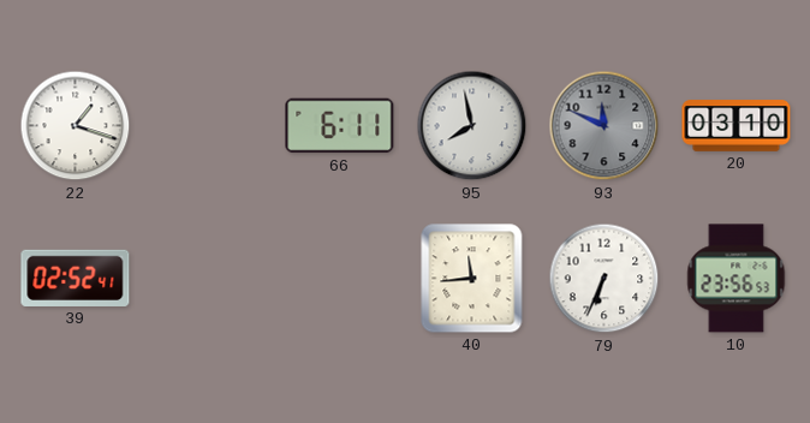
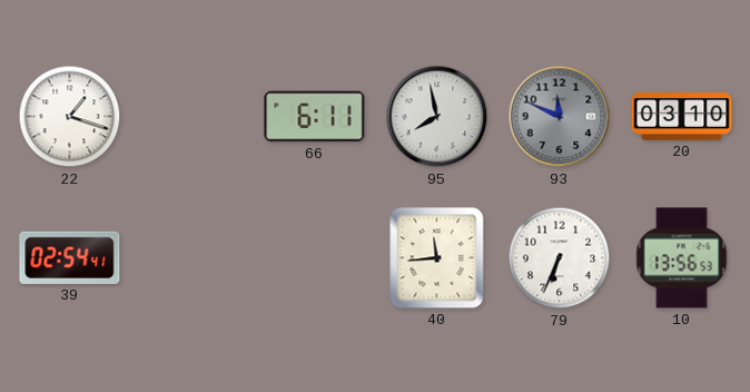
39: 02:52 -> 02:54
10: 23:56 -> 13:56
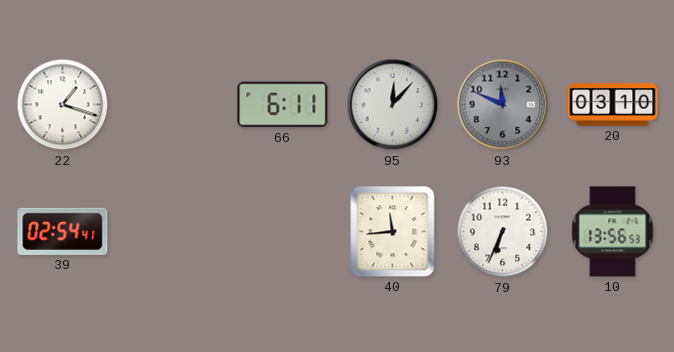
95: 7:58 -> 12:07
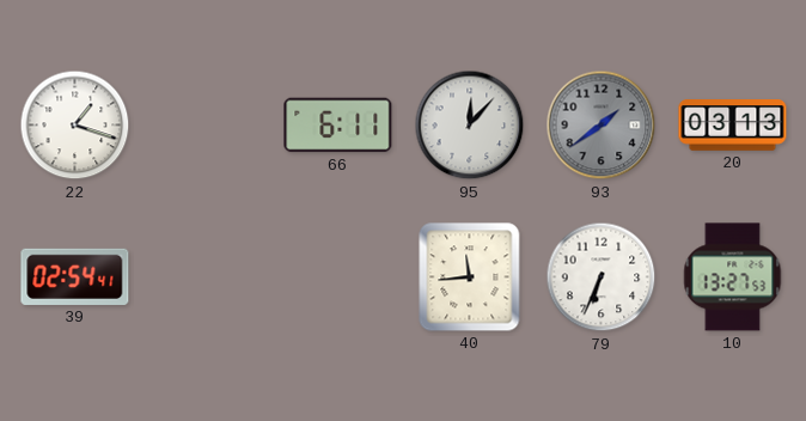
93: 11:49 -> 1:39
20: 03:10 -> 03:13
10: 13:56 -> 13:27
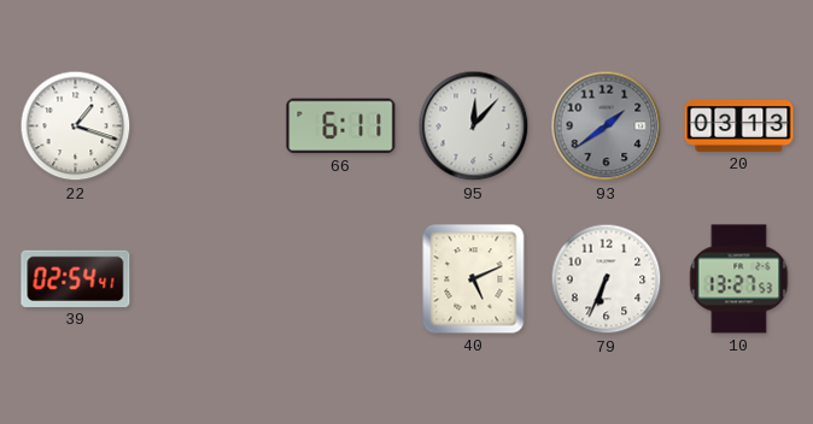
40: 11:44 -> 5:11
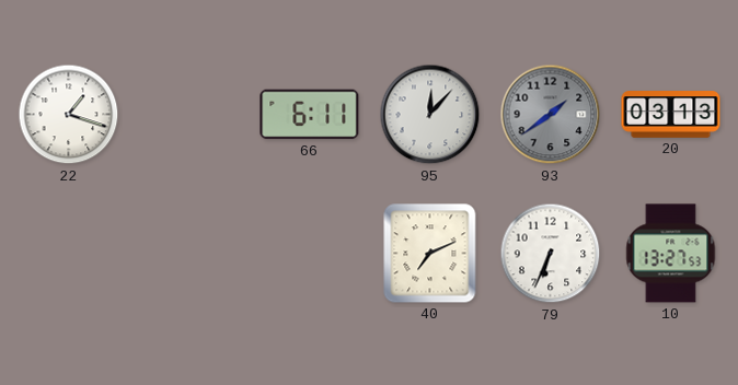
39: 02:54 -> none
40: 5:11 -> 7:11
